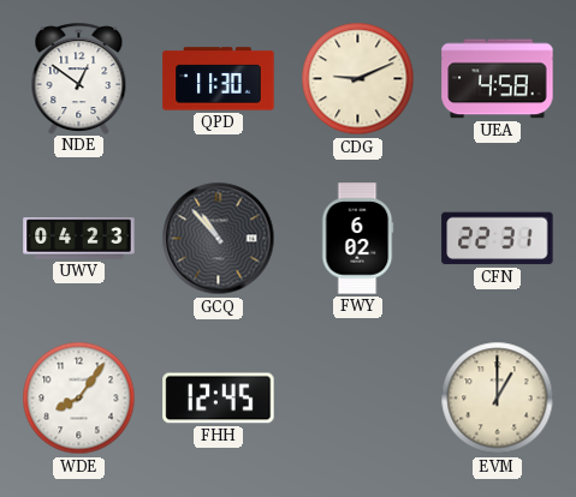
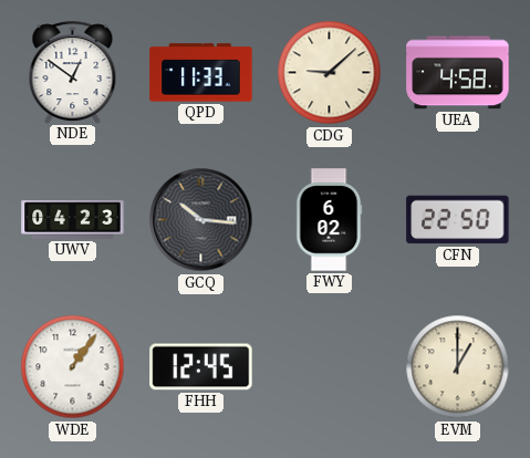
QPD: 11:30 -> 11:33
CDG: 9:11 -> 9:08
GCQ: 10:53 -> 10:16
CFN: 22:31 -> 22:50
WDE: 8:06 -> 1:06
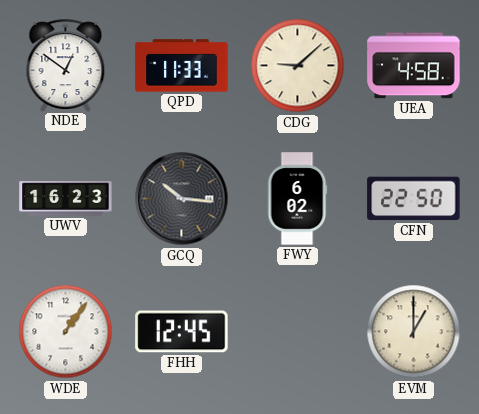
UWV: 04:23 -> 16:23
